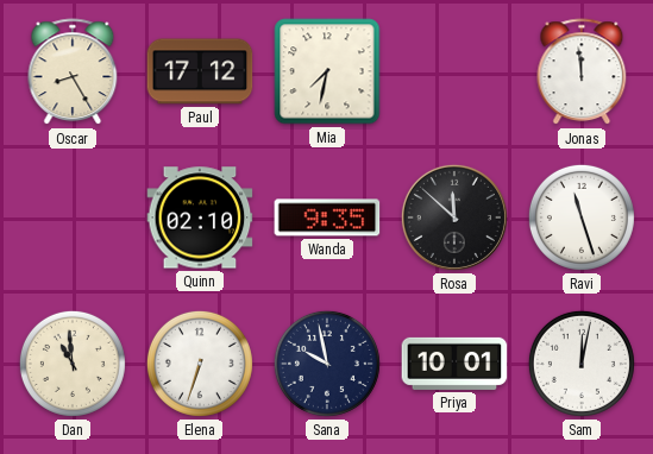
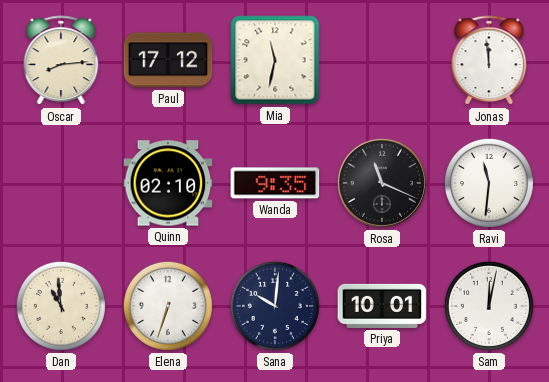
Oscar: 8:25 -> 8:14
Mia: 7:32 -> 11:32
Rosa: 11:52 -> 11:19
Ravi: 11:27 -> 11:31
Sana: 9:58 -> 10:01
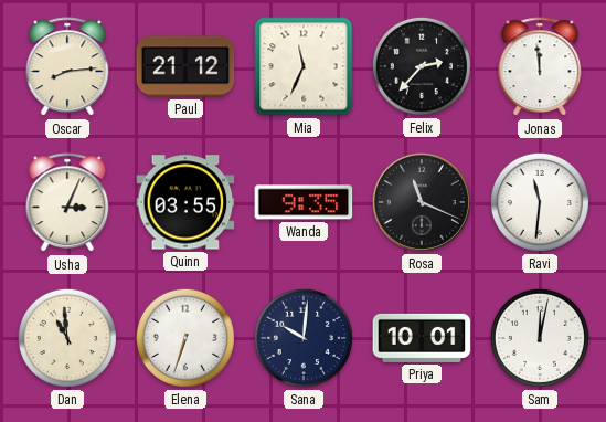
Paul: 17:12 -> 21:12
Mia: 11:32 -> 11:34
Felix: none -> 2:37
Usha: none -> 3:04
Quinn: 02:10 -> 03:55
